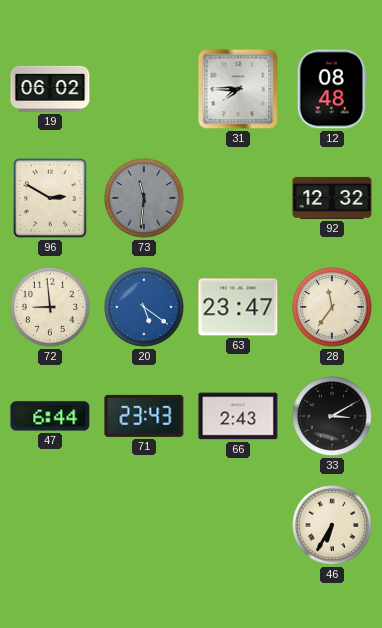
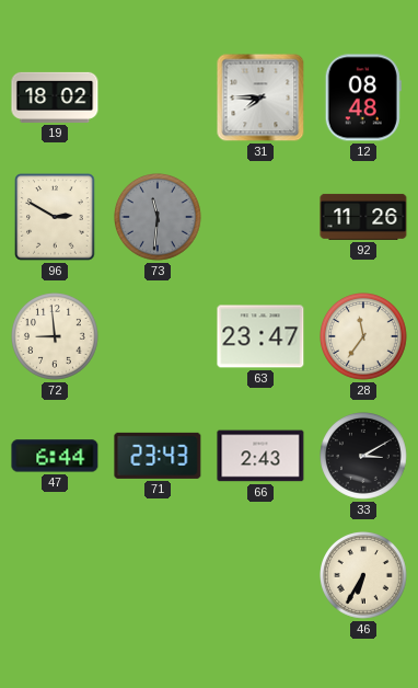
19: 06:02 -> 18:02
92: 12:32 -> 11:26
20: 5:21 -> none
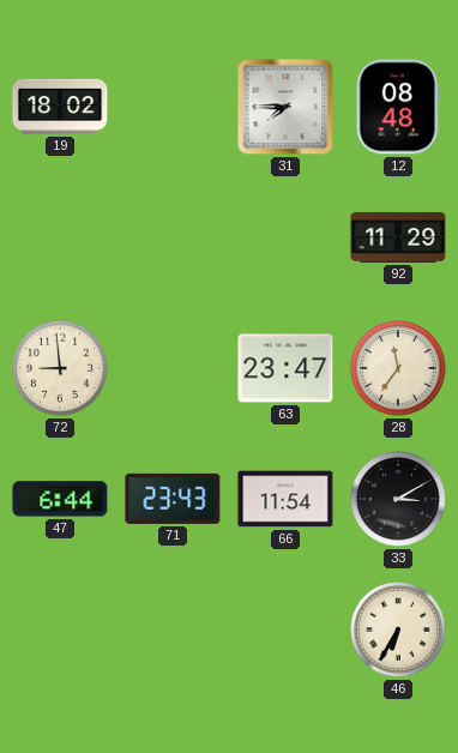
96: 2:50 -> none
73: 11:31 -> none
92: 11:26 -> 11:29
66: 2:43 -> 11:54
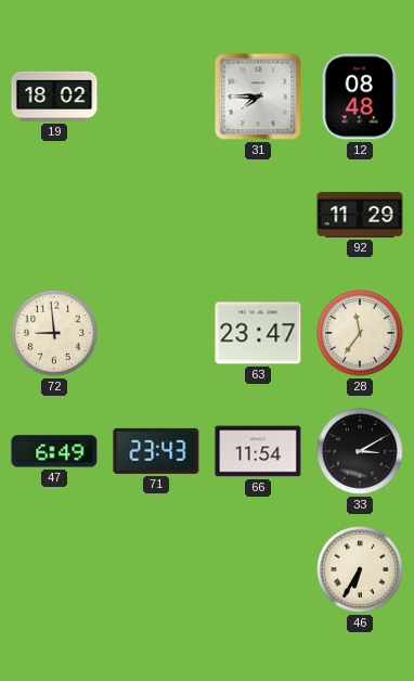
47: 6:44 -> 6:49
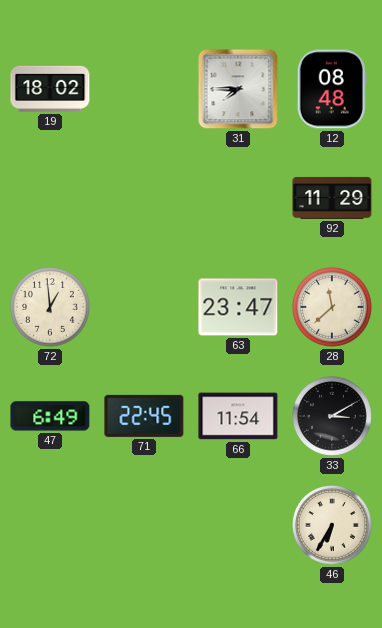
72: 8:59 -> 12:59
28: 11:36 -> 11:38
71: 23:43 -> 22:45
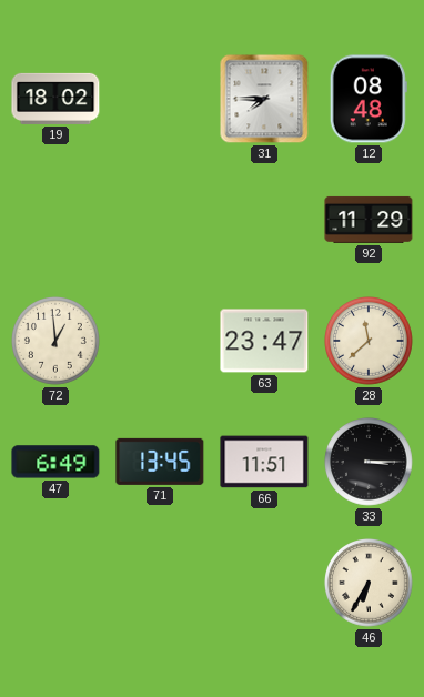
71: 22:45 -> 13:45
66: 11:54 -> 11:51
33: 3:10 -> 3:15
